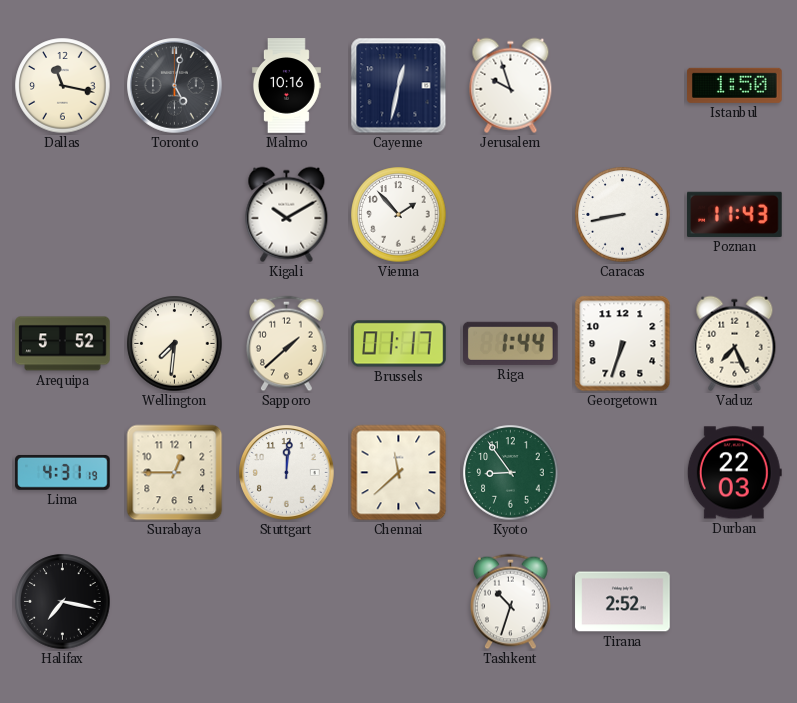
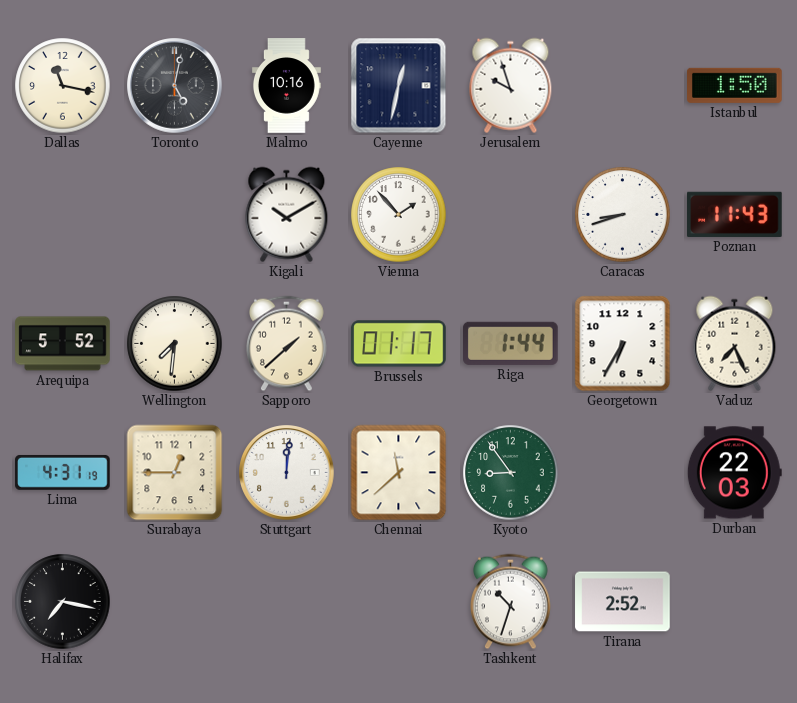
Caracas: 8:43 -> 8:42
Georgetown: 6:33 -> 6:35
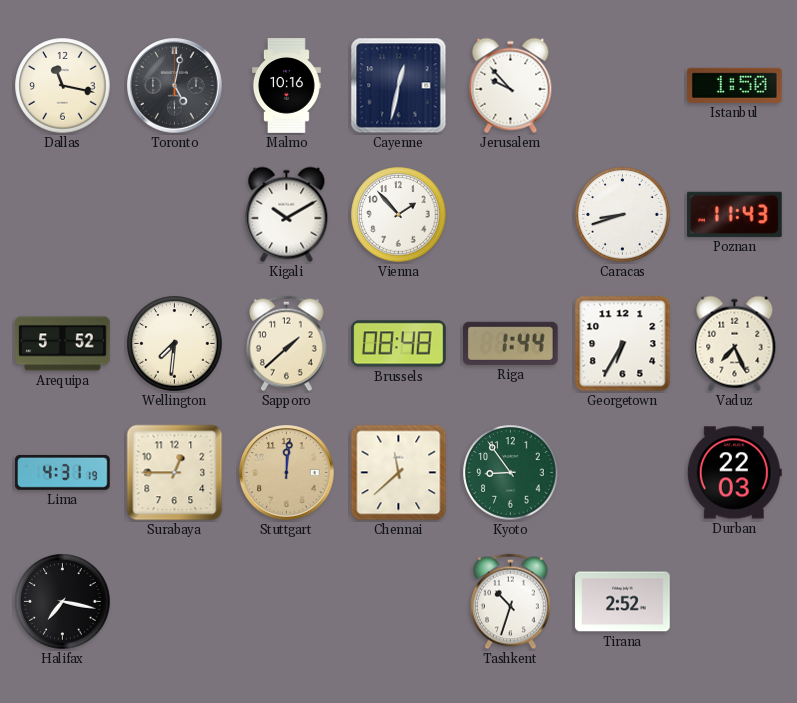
Jerusalem: 9:57 -> 9:53
Brussels: 01:17 -> 08:48
Stuttgart dial: white -> champagne
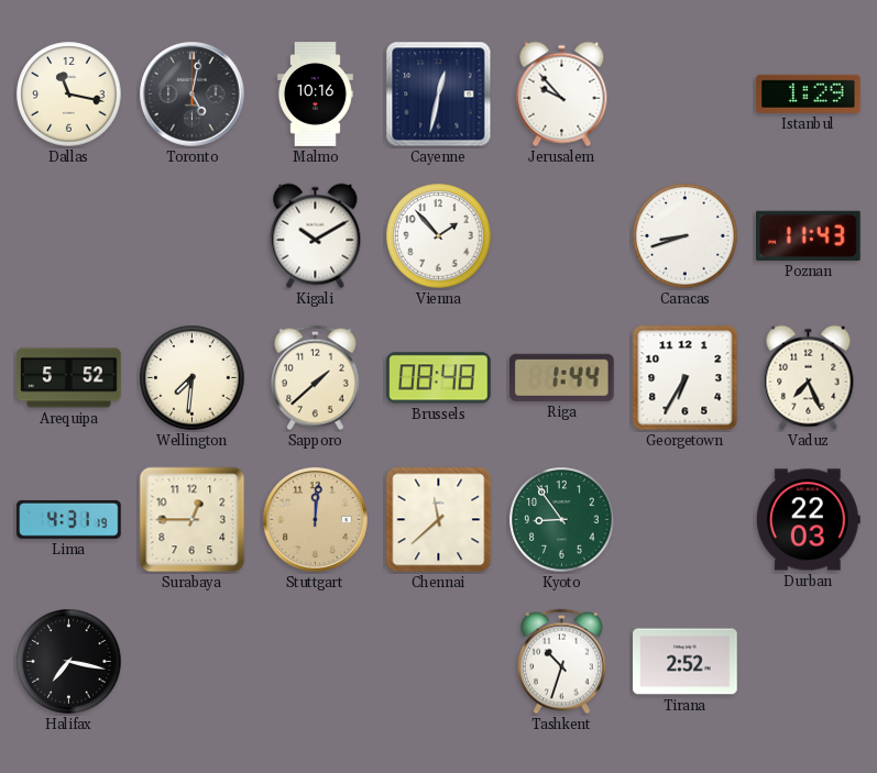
Istanbul: 1:50 -> 1:29
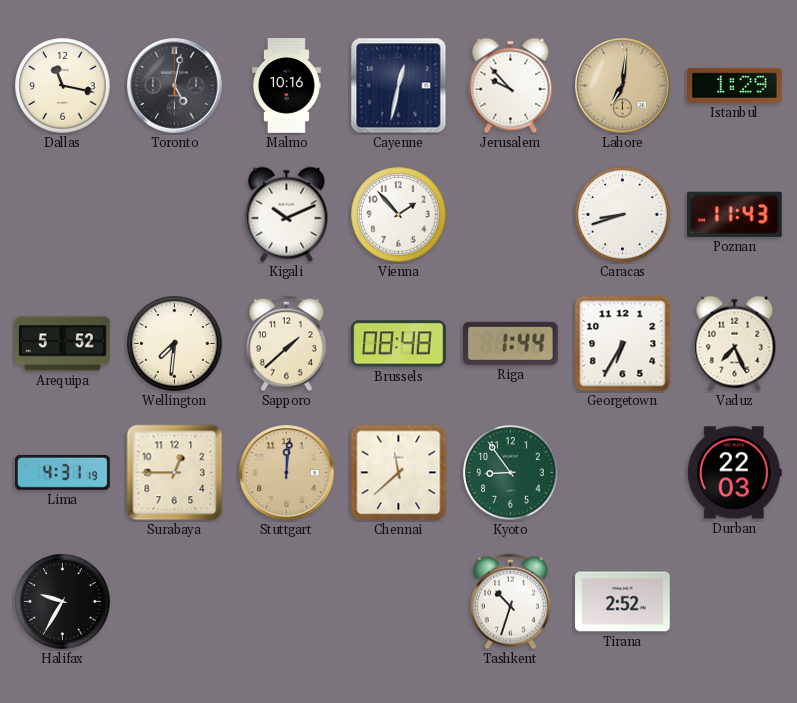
Lahore: none -> 7:01
Kigali: 10:10 -> 10:11
Halifax: 7:17 -> 9:35
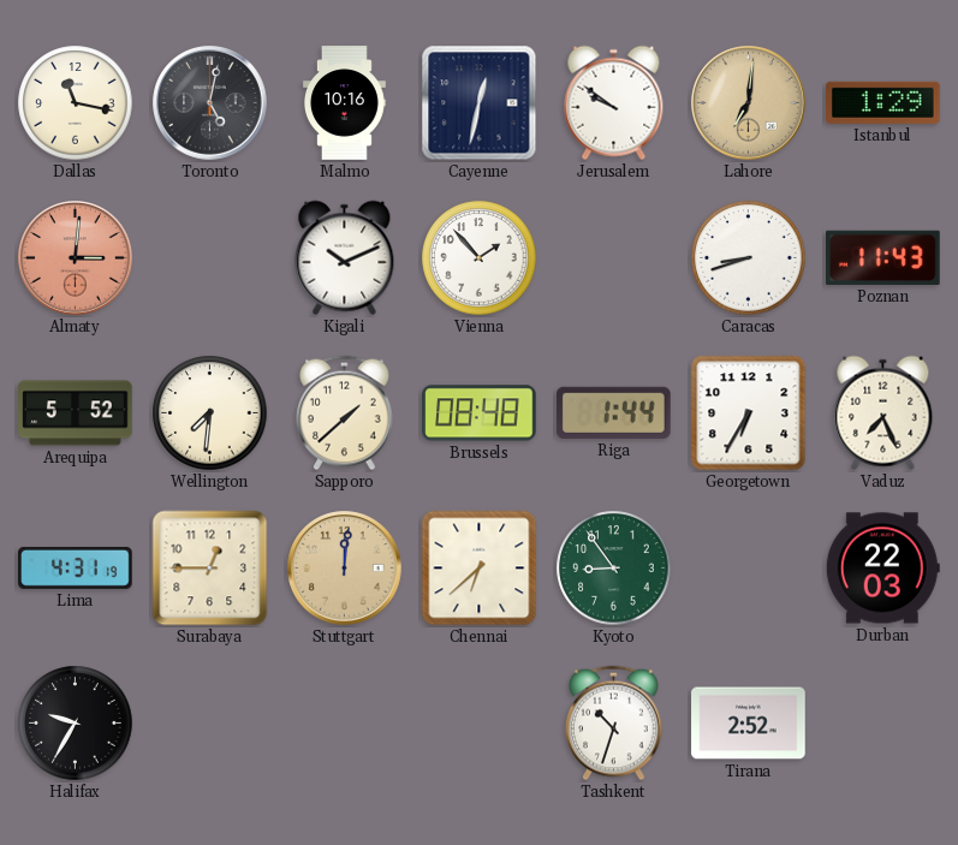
Jerusalem: 9:53 -> 9:51
Almaty: none -> 3:01
Chennai: 11:38 -> 6:38
